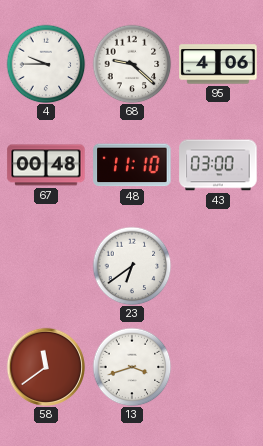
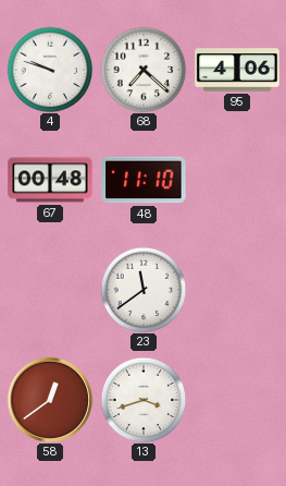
4: 9:45 -> 9:48
68: 9:22 -> 7:22
43: 03:00 -> none
23: 6:39 -> 11:39
58: 11:39 -> 12:39
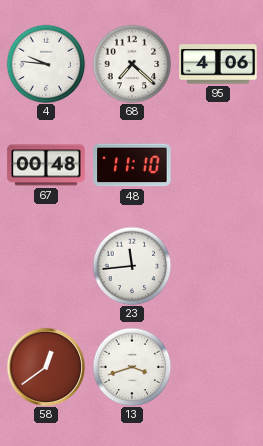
4: 9:48 -> 9:46
23: 11:39 -> 11:44
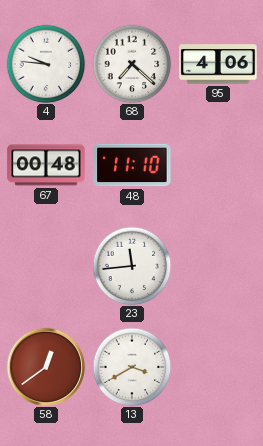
13: 3:42 -> 3:40
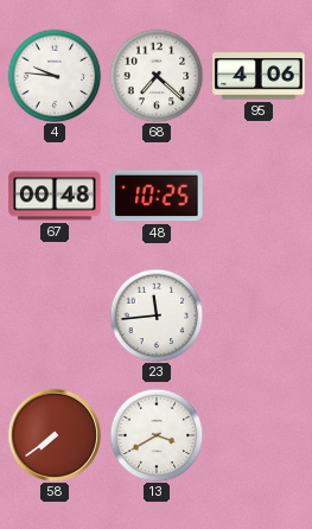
48: 11:10 -> 10:25
58: 12:39 -> 7:39
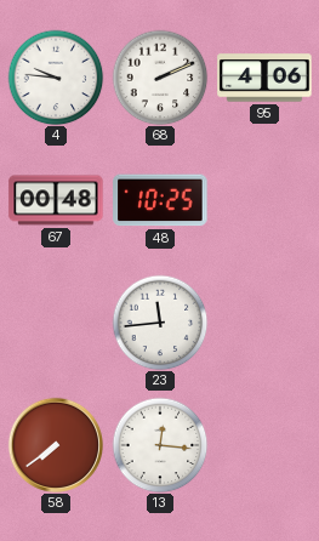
68: 7:22 -> 2:11
13: 3:40 -> 12:16
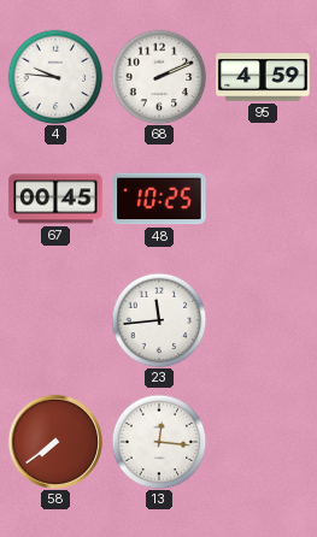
95: 4:06 -> 4:59
67: 00:48 -> 00:45
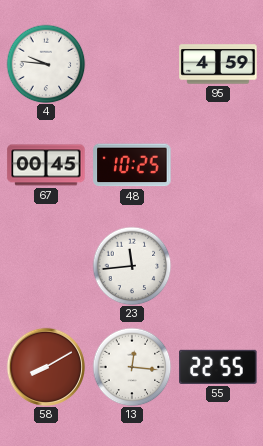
68: 2:11 -> none
58: 7:39 -> 8:10
55: none -> 22:55
